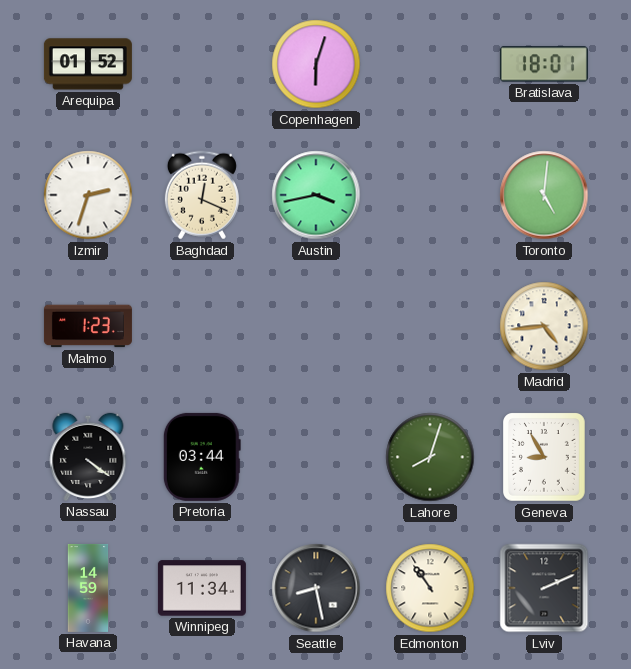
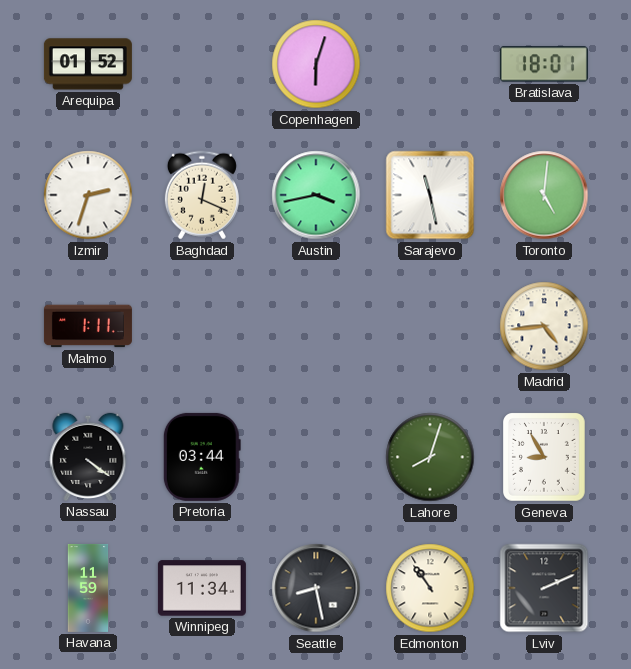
Sarajevo: none -> 11:28
Malmo: 1:23 -> 1:11
Havana: 14:59 -> 11:59
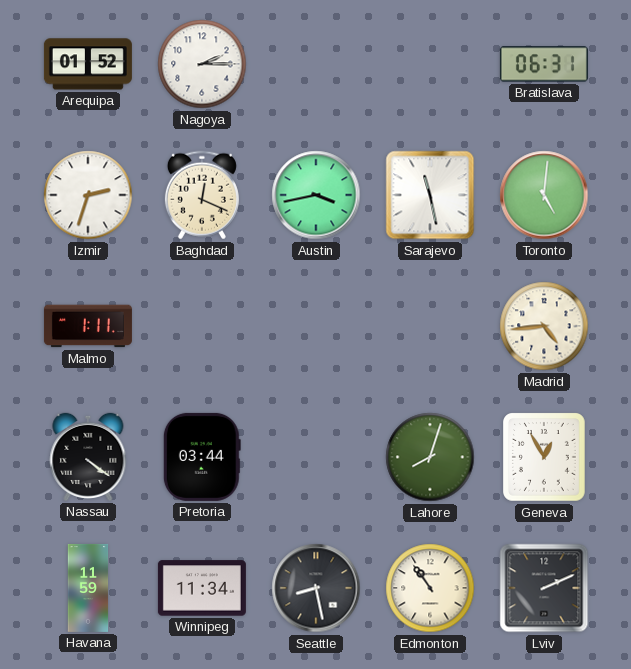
Nagoya: none -> 2:15
Copenhagen: 6:03 -> none
Bratislava: 18:01 -> 06:31
Geneva: 8:55 -> 12:55
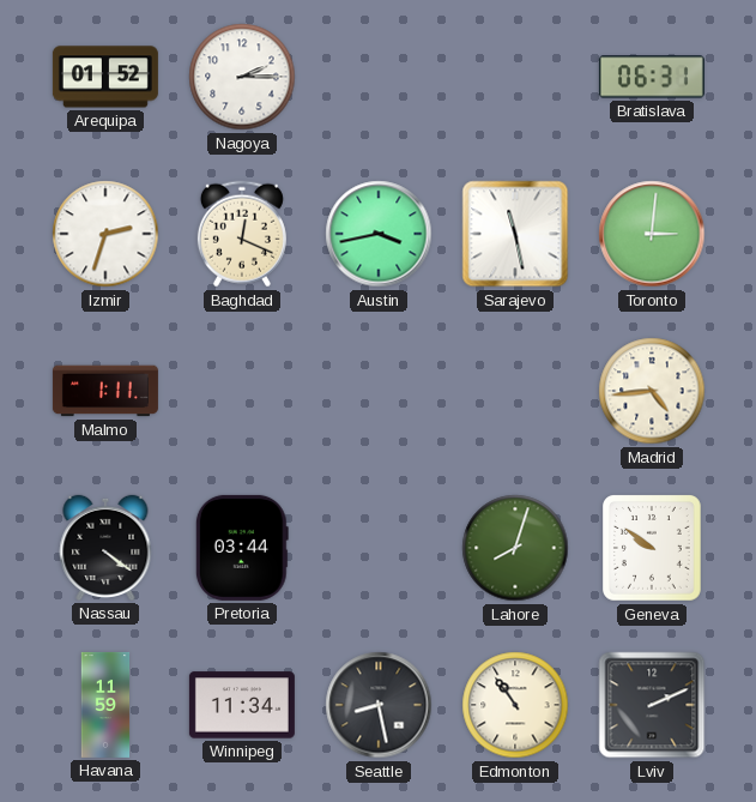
Toronto: 5:01 -> 3:01
Geneva: 12:55 -> 9:51
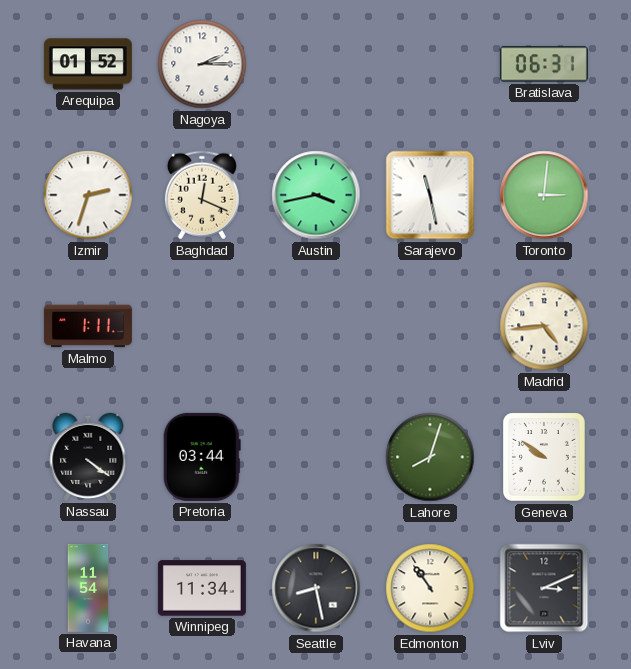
Havana: 11:59 -> 11:54
Lviv: 2:11 -> 3:11
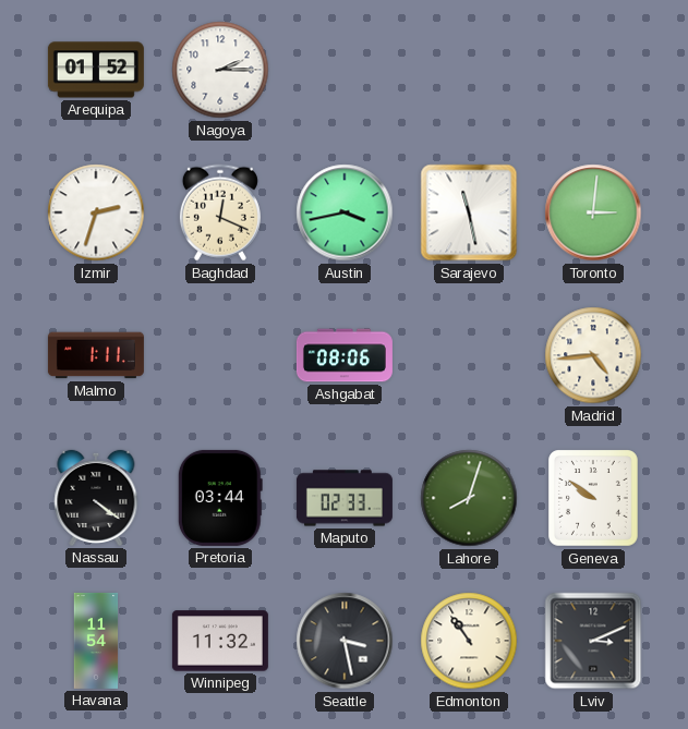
Bratislava: 06:31 -> none
Ashgabat: none -> 08:06
Maputo: none -> 02:33
Winnipeg: 11:34 -> 11:32
Seattle: 8:28 -> 3:28
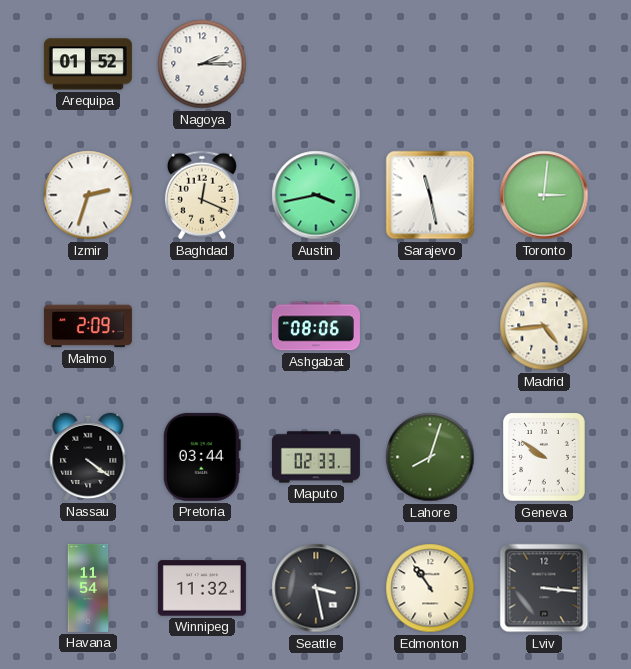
Malmo: 1:11 -> 2:09
Lviv: 3:11 -> 3:16
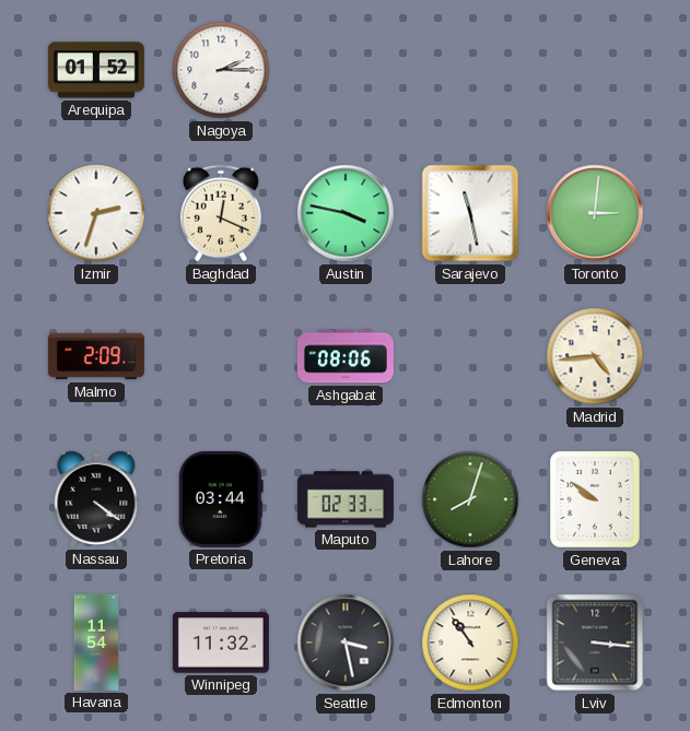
Austin: 3:43 -> 3:47
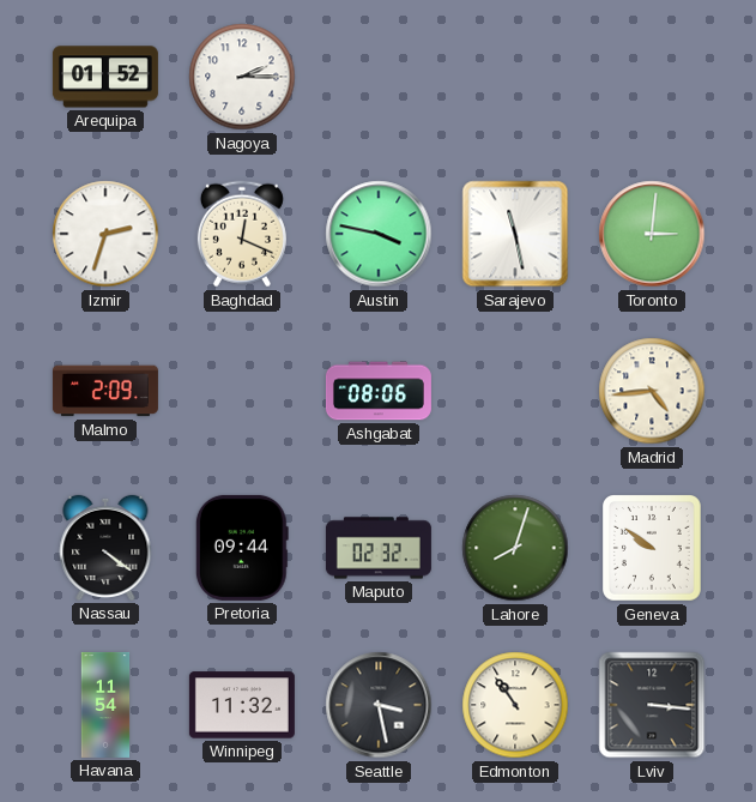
Pretoria: 03:44 -> 09:44
Maputo: 02:33 -> 02:32
